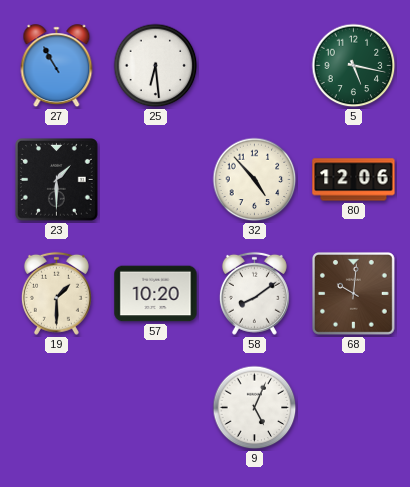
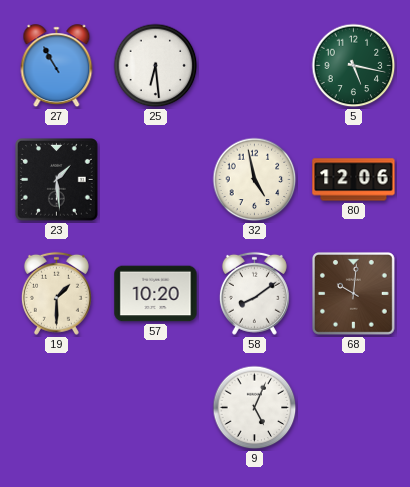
23: 1:30 -> 1:29
32: 4:53 -> 4:58
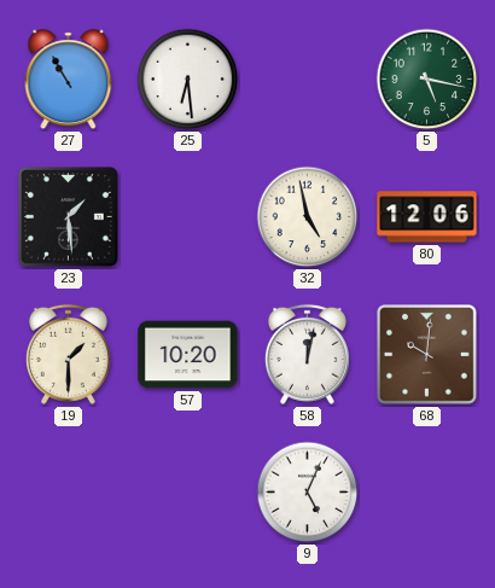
58: 8:09 -> 12:02
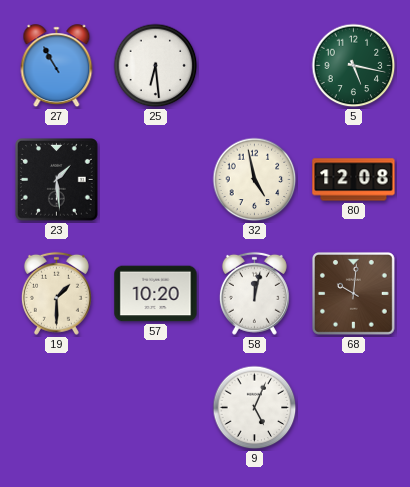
80: 12:06 -> 12:08
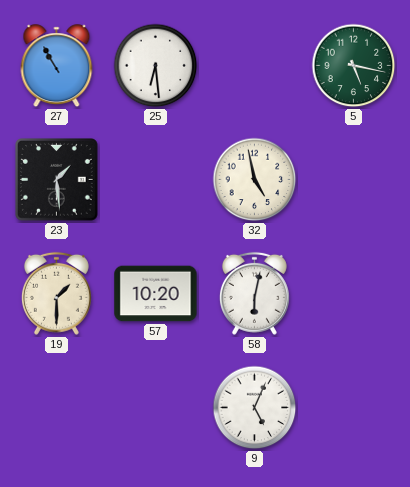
80: 12:08 -> none
58: 12:02 -> 6:02
68: 10:01 -> none
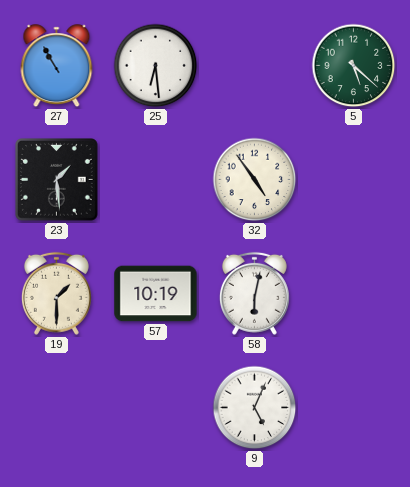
5: 5:17 -> 5:22
32: 4:58 -> 4:54
57: 10:20 -> 10:19
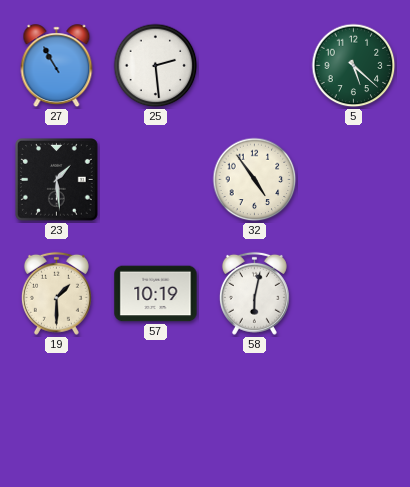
25: 6:29 -> 2:29
9: 5:04 -> none
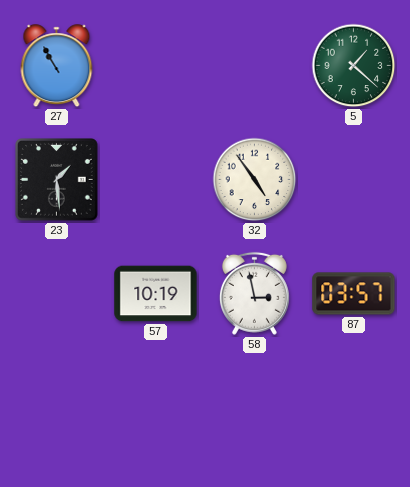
25: 2:29 -> none
5: 5:22 -> 1:22
19: 1:30 -> none
58: 6:02 -> 2:58
87: none -> 03:57
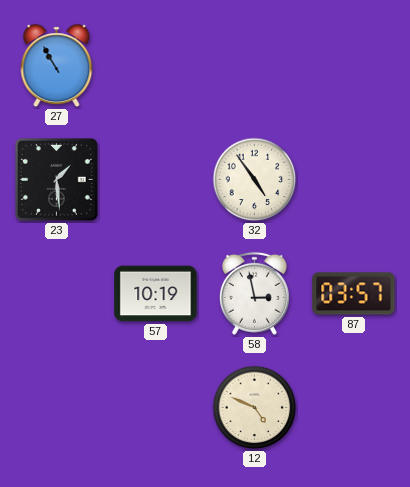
5: 1:22 -> none
12: none -> 4:49
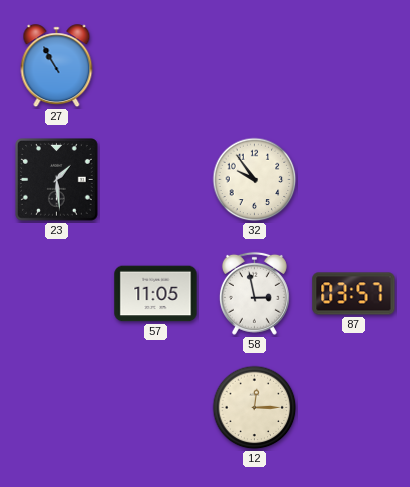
32: 4:54 -> 9:54
57: 10:19 -> 11:05
12: 4:49 -> 12:15
